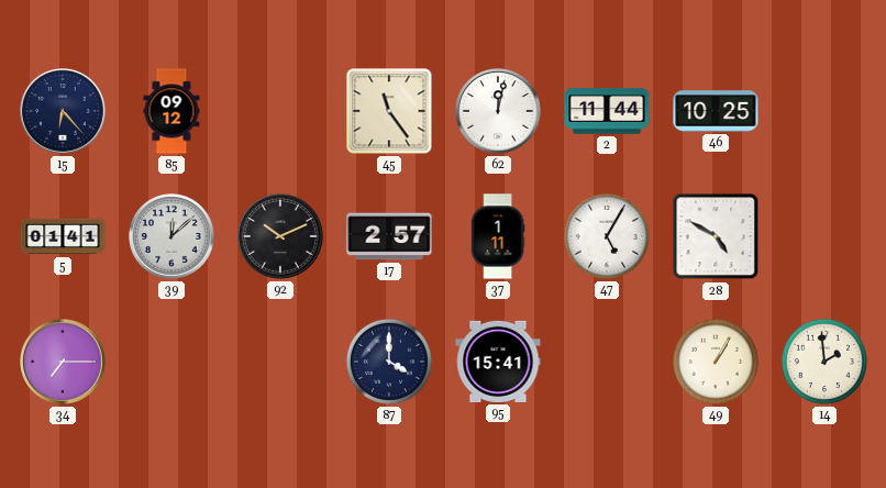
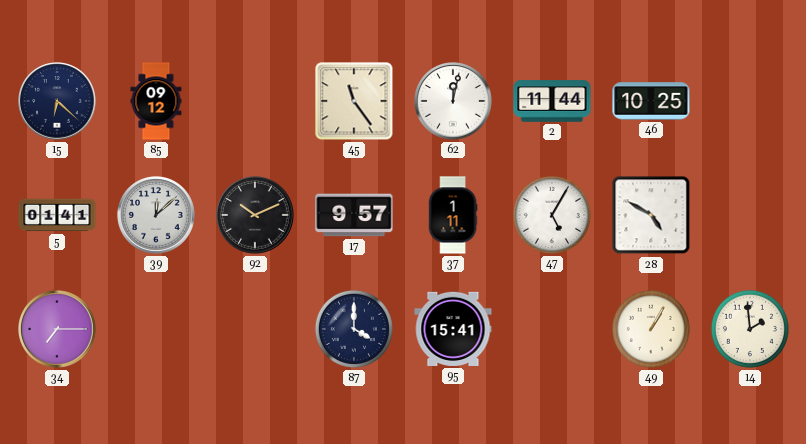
15: 6:23 -> 6:22
17: 2:57 -> 9:57
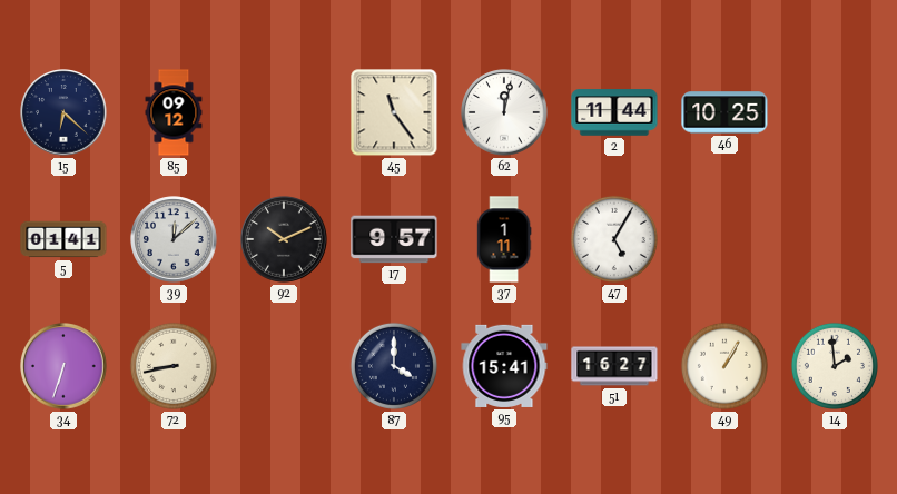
28: 4:50 -> none
34: 7:15 -> 6:33
72: none -> 8:43
51: none -> 16:27
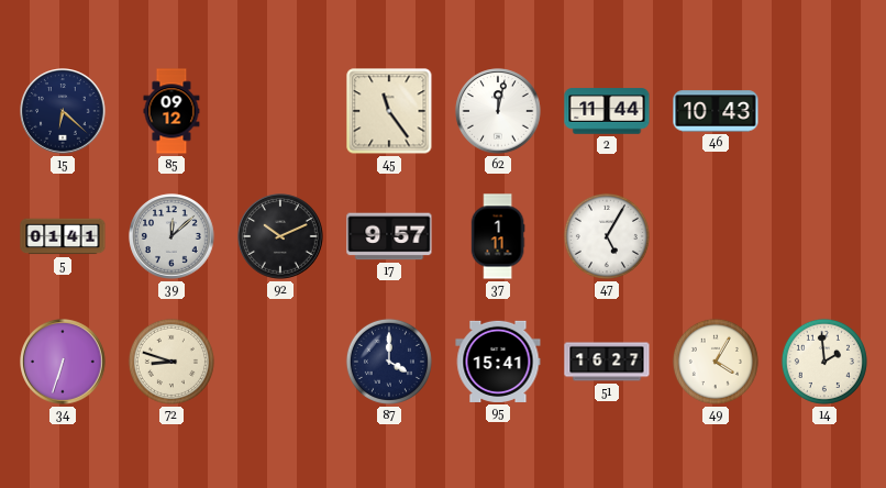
46: 10:25 -> 10:43
72: 8:43 -> 8:48
49: 1:05 -> 4:05
